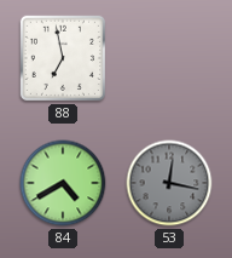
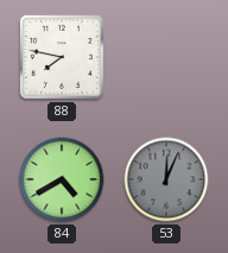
88: 6:58 -> 7:47
53: 12:17 -> 12:04
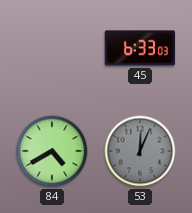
88: 7:47 -> none
45: none -> 6:33
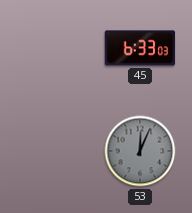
84: 4:40 -> none
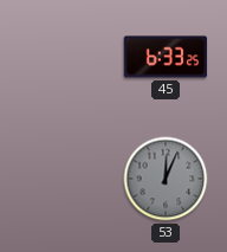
45: 6:33:03 -> 6:33:25
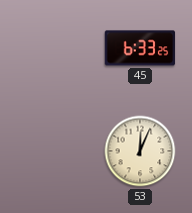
53 dial: grey -> cream
